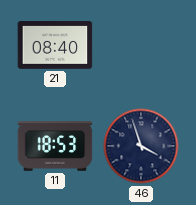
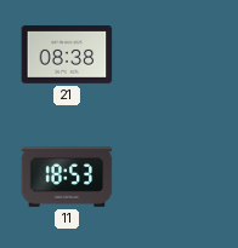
21: 08:40 -> 08:38
46: 3:57 -> none
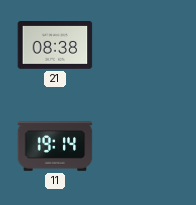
11: 18:53 -> 19:14
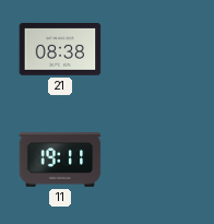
11: 19:14 -> 19:11
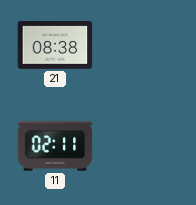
11: 19:11 -> 02:11
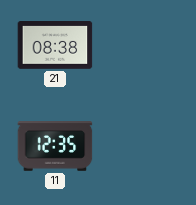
11: 02:11 -> 12:35
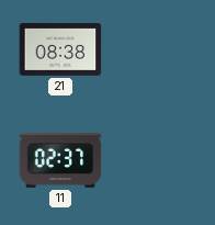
11: 12:35 -> 02:37
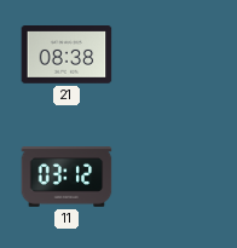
11: 02:37 -> 03:12
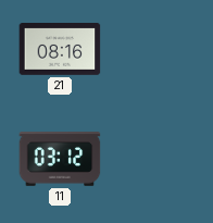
21: 08:38 -> 08:16
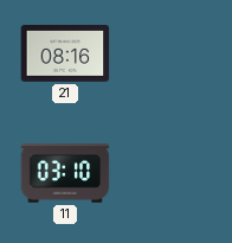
11: 03:12 -> 03:10
